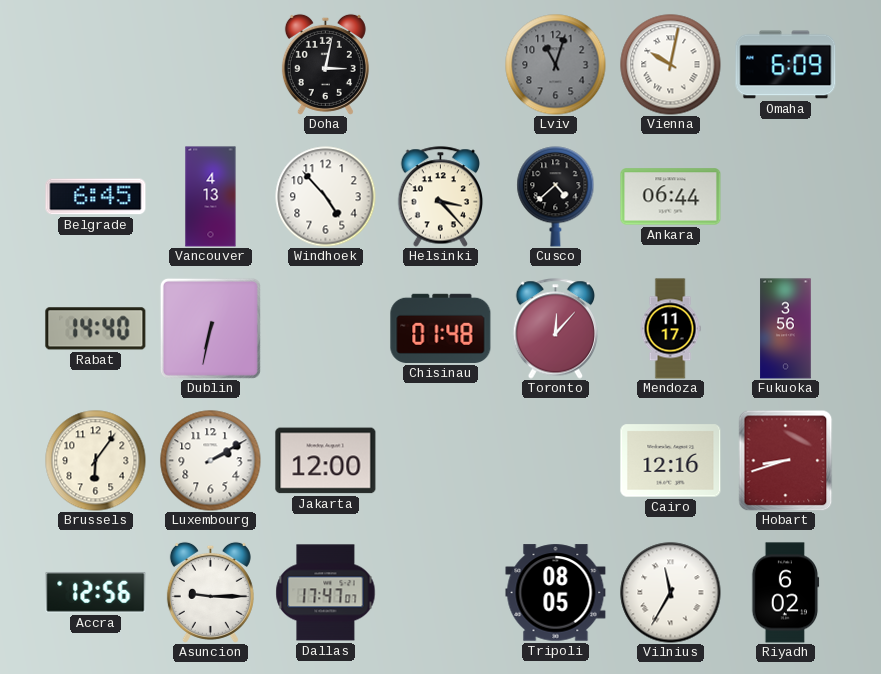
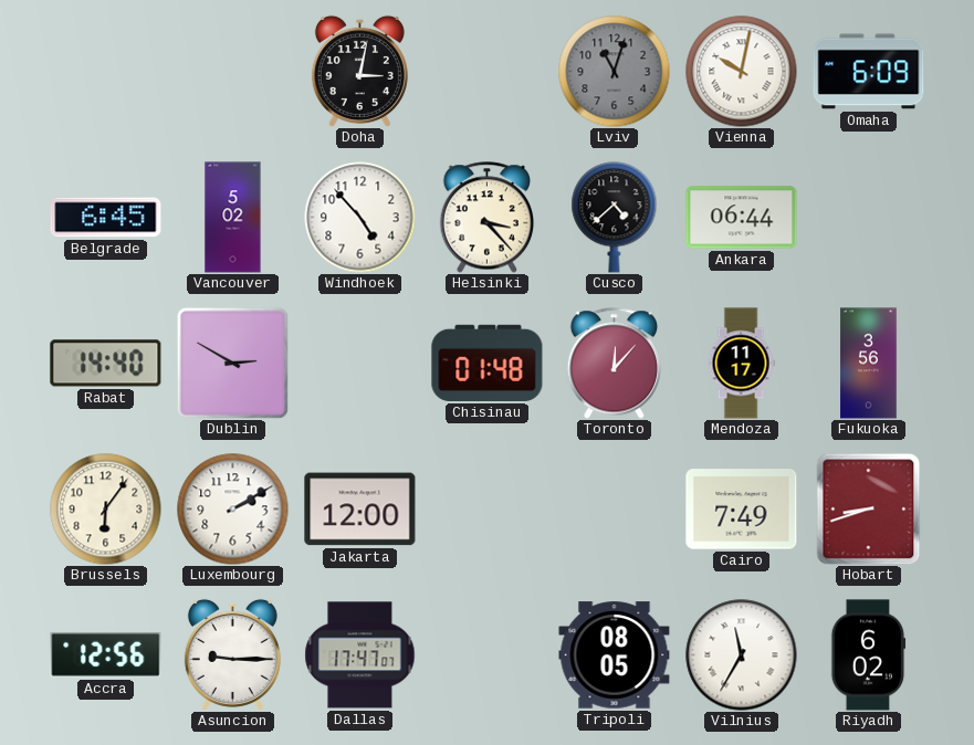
Vancouver: 4:13 -> 5:02
Dublin: 6:32 -> 2:50
Cairo: 12:16 -> 7:49
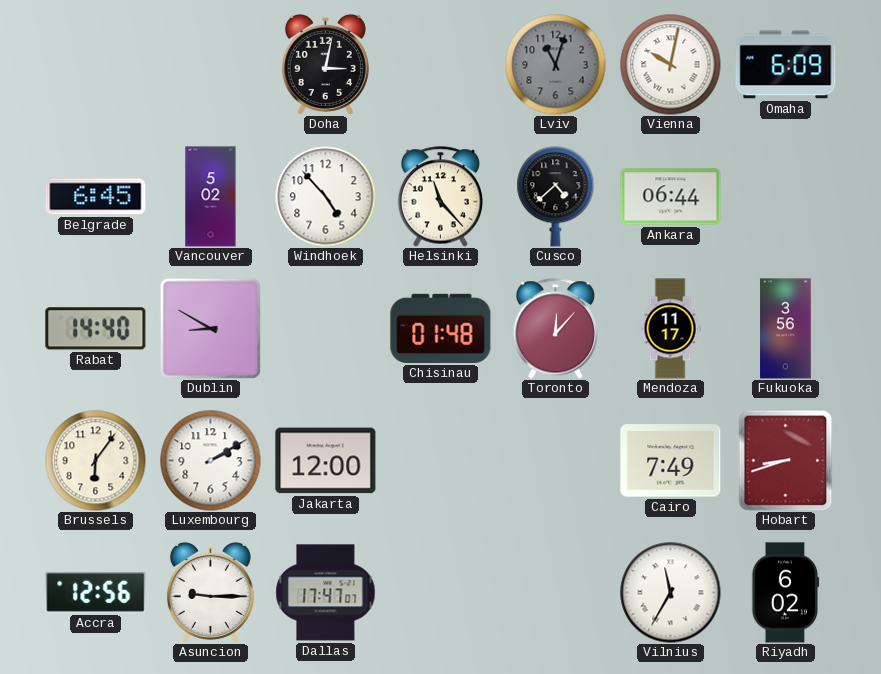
Helsinki: 3:23 -> 11:23
Dublin: 2:50 -> 8:50
Tripoli: 08:05 -> none
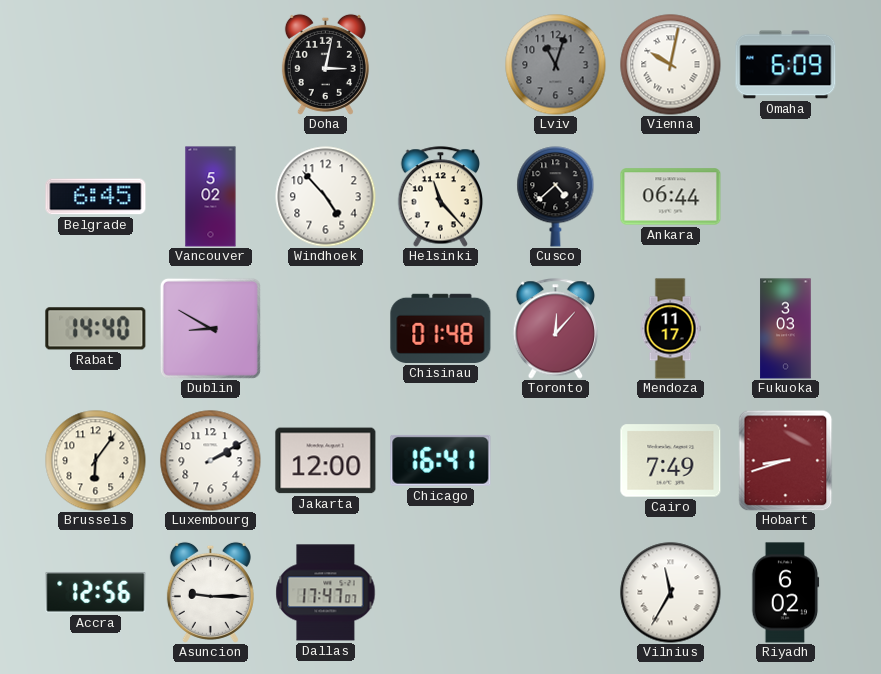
Fukuoka: 3:56 -> 3:03
Chicago: none -> 16:41
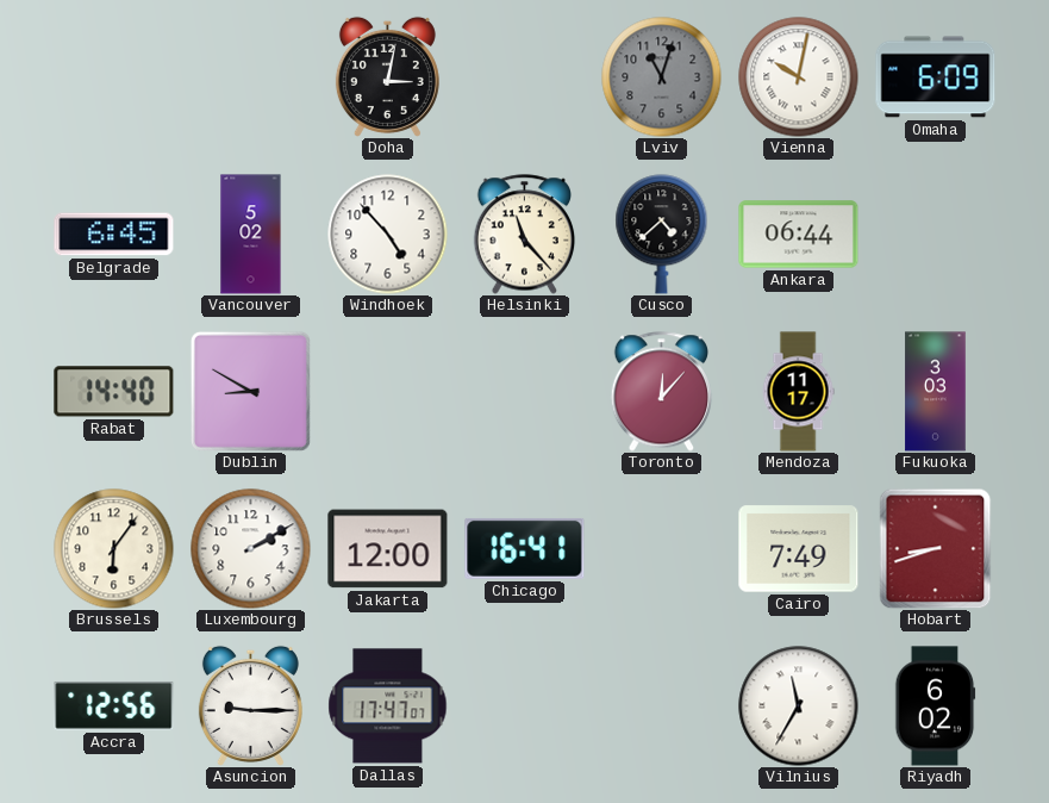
Chisinau: 01:48 -> none
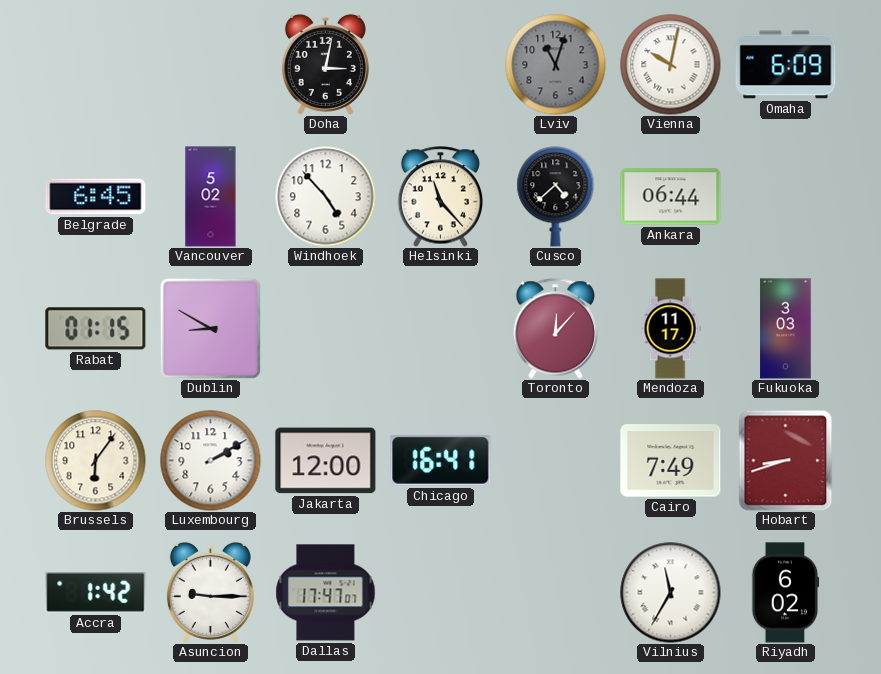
Rabat: 14:40 -> 01:15
Accra: 12:56 -> 1:42
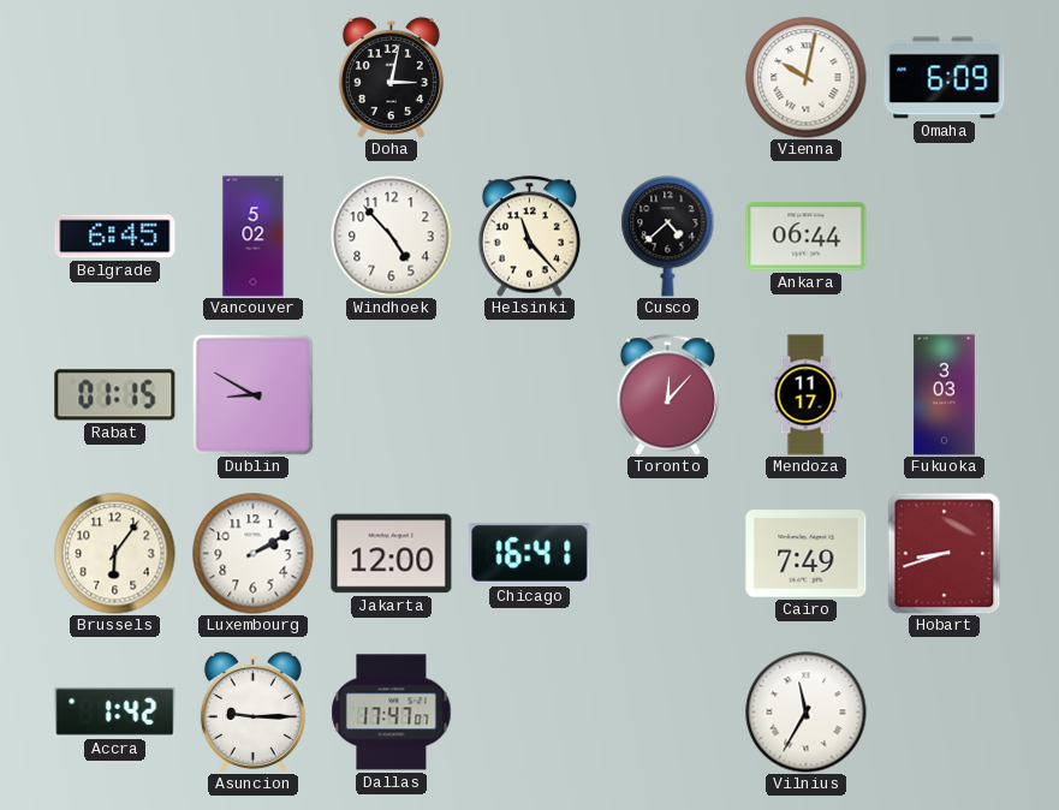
Lviv: 11:03 -> none
Riyadh: 6:02 -> none
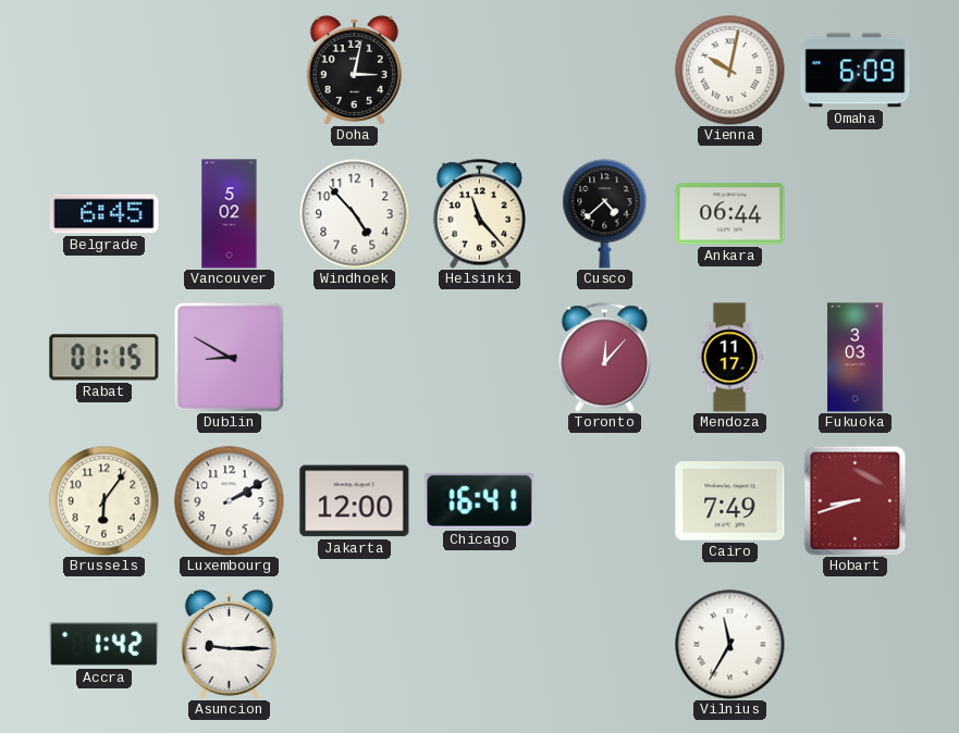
Dallas: 17:47 -> none
